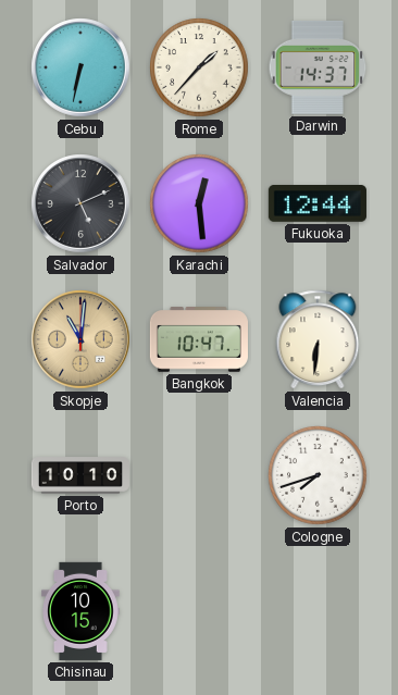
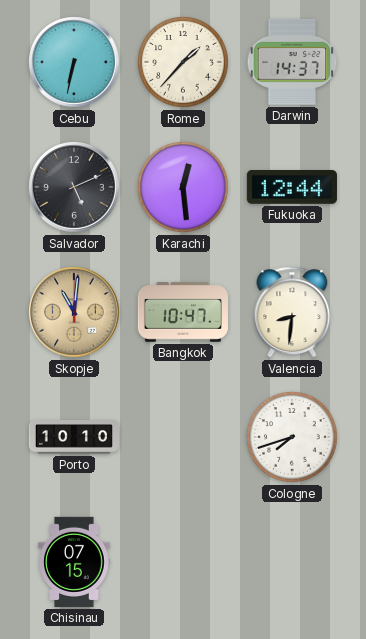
Valencia: 6:31 -> 8:31
Chisinau: 10:15 -> 07:15
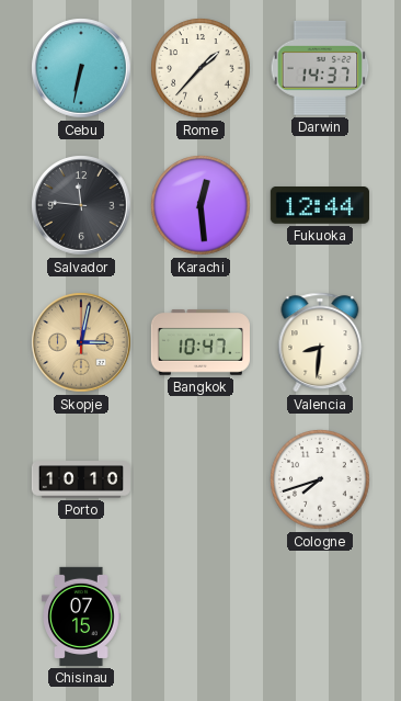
Salvador: 5:11 -> 11:46
Skopje: 11:01 -> 3:02
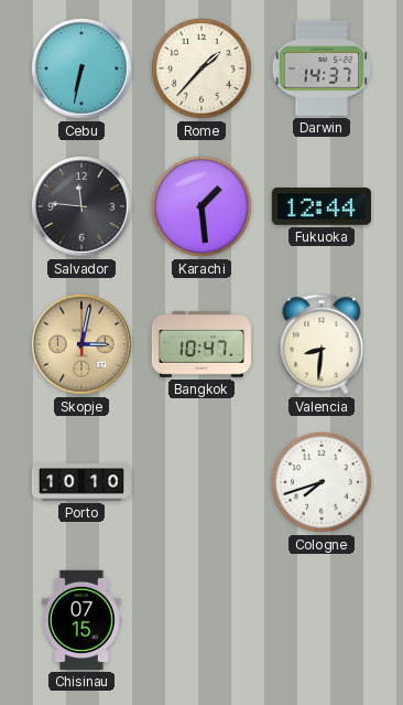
Karachi: 12:29 -> 1:29
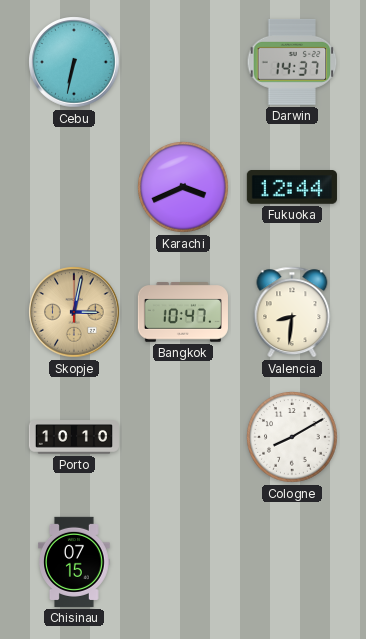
Rome: 1:37 -> none
Salvador: 11:46 -> none
Karachi: 1:29 -> 3:41
Cologne: 7:42 -> 8:10
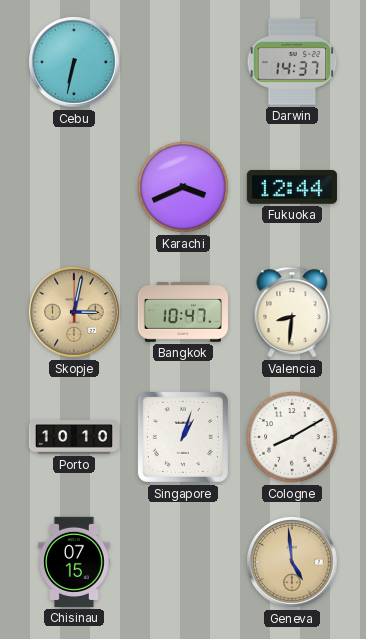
Singapore: none -> 1:03
Geneva: none -> 4:59
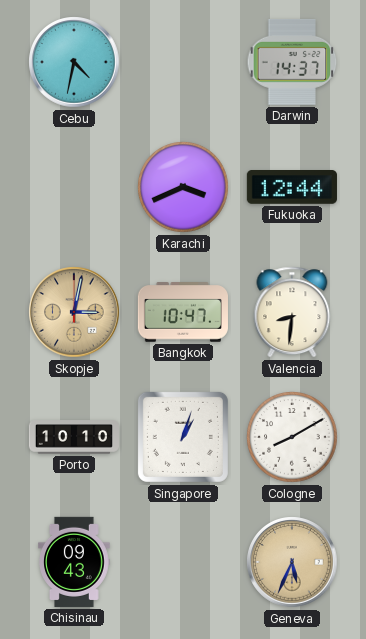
Cebu: 6:32 -> 4:32
Chisinau: 07:15 -> 09:43
Geneva: 4:59 -> 5:34
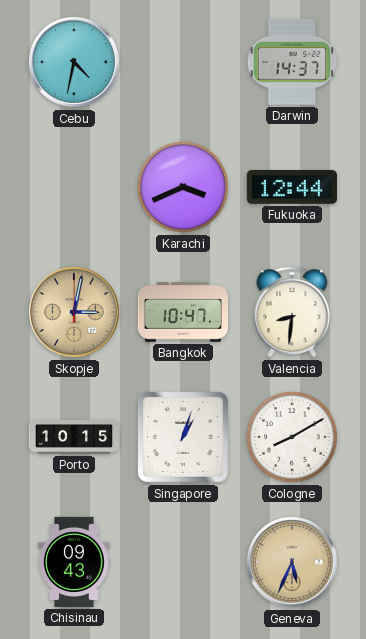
Porto: 10:10 -> 10:15
